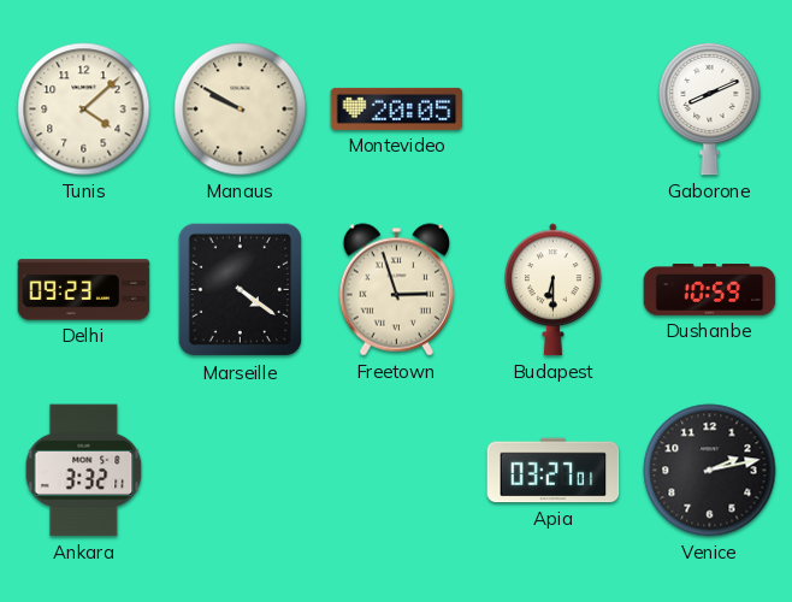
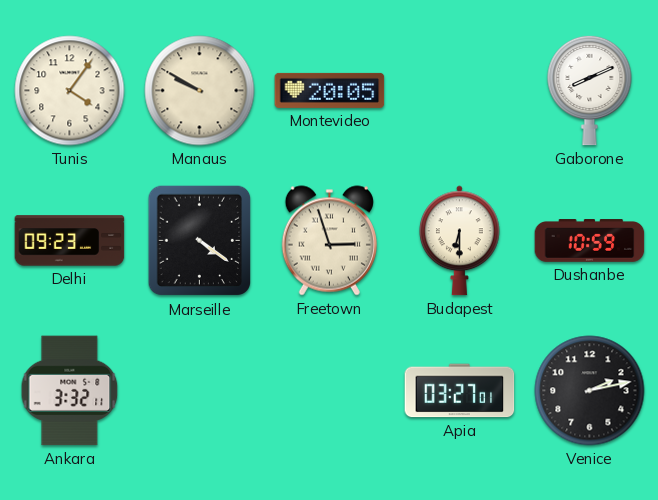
Tunis: 4:08 -> 4:06
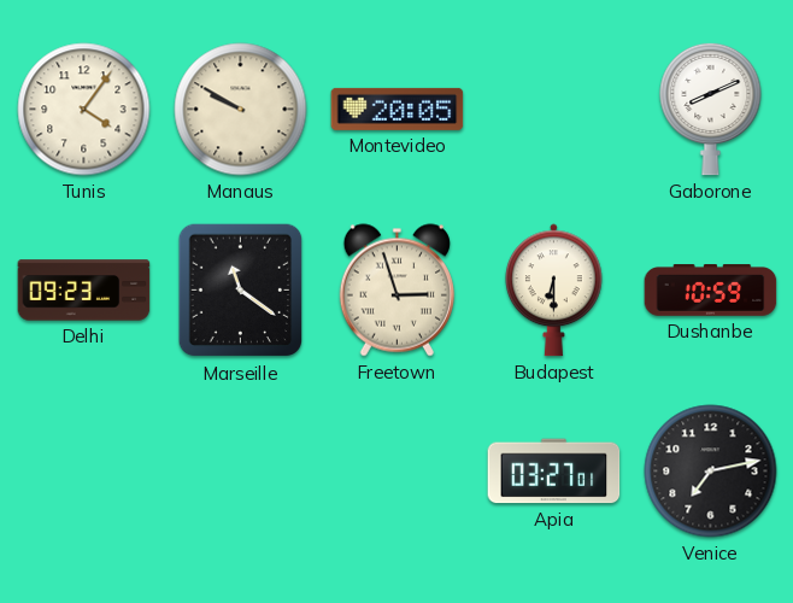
Marseille: 4:21 -> 11:21
Ankara: 3:32 -> none
Venice: 2:13 -> 7:13
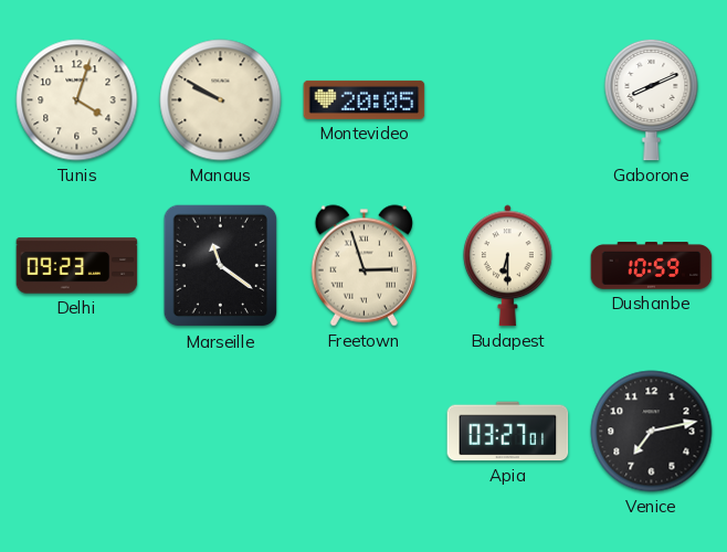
Tunis: 4:06 -> 4:03
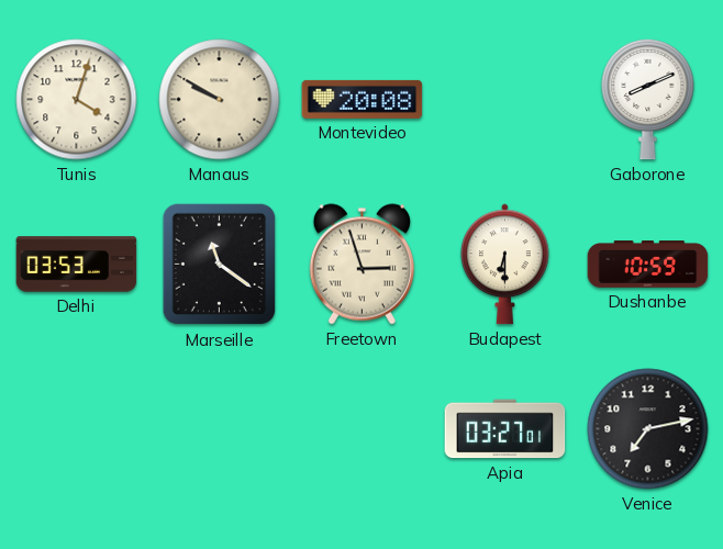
Montevideo: 20:05 -> 20:08
Delhi: 09:23 -> 03:53
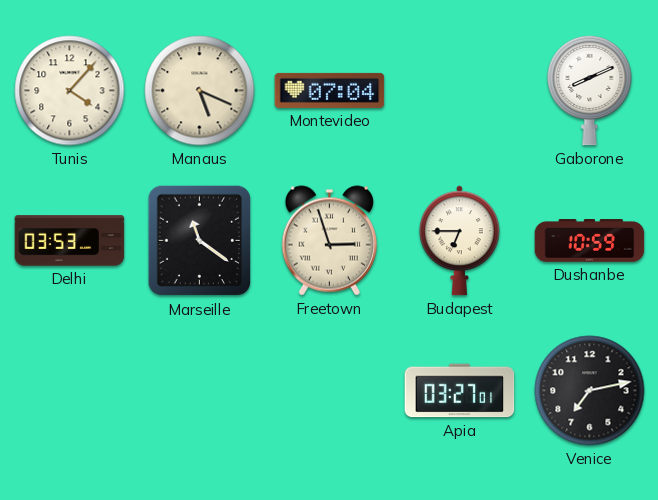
Tunis: 4:03 -> 4:07
Manaus: 9:50 -> 5:19
Montevideo: 20:08 -> 07:04
Budapest: 6:30 -> 6:45
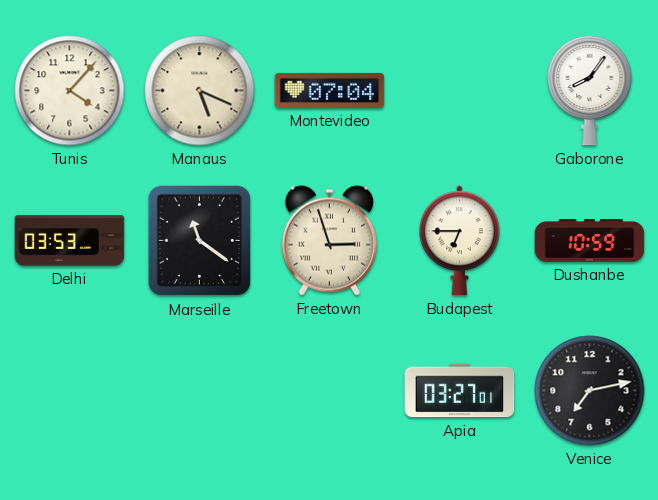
Gaborone: 8:11 -> 8:06
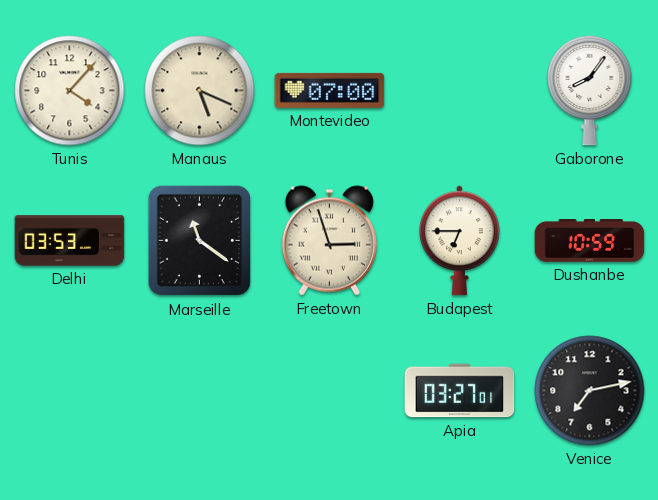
Montevideo: 07:04 -> 07:00
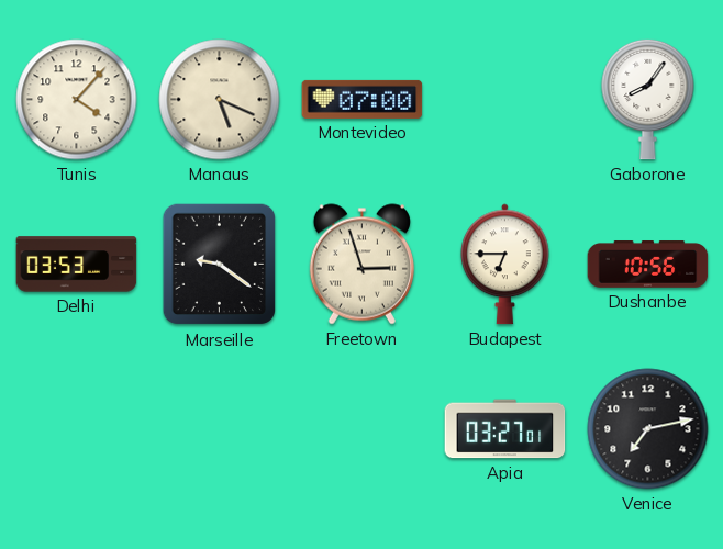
Marseille: 11:21 -> 9:21
Dushanbe: 10:59 -> 10:56
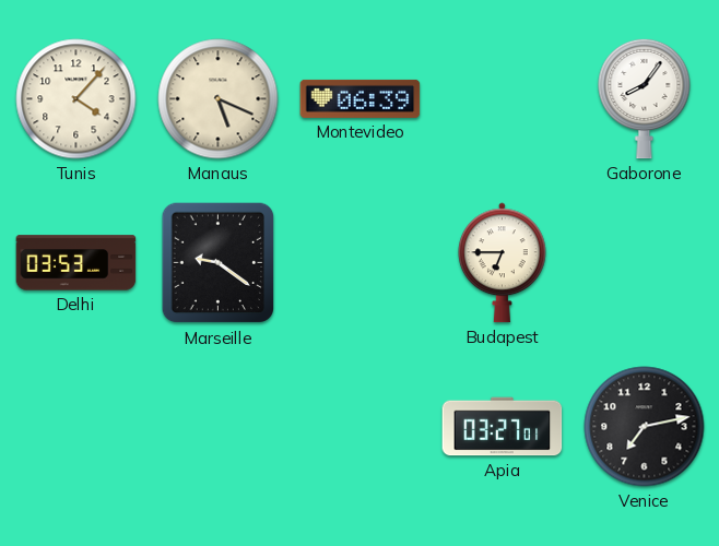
Montevideo: 07:00 -> 06:39
Freetown: 2:57 -> none
Dushanbe: 10:56 -> none
